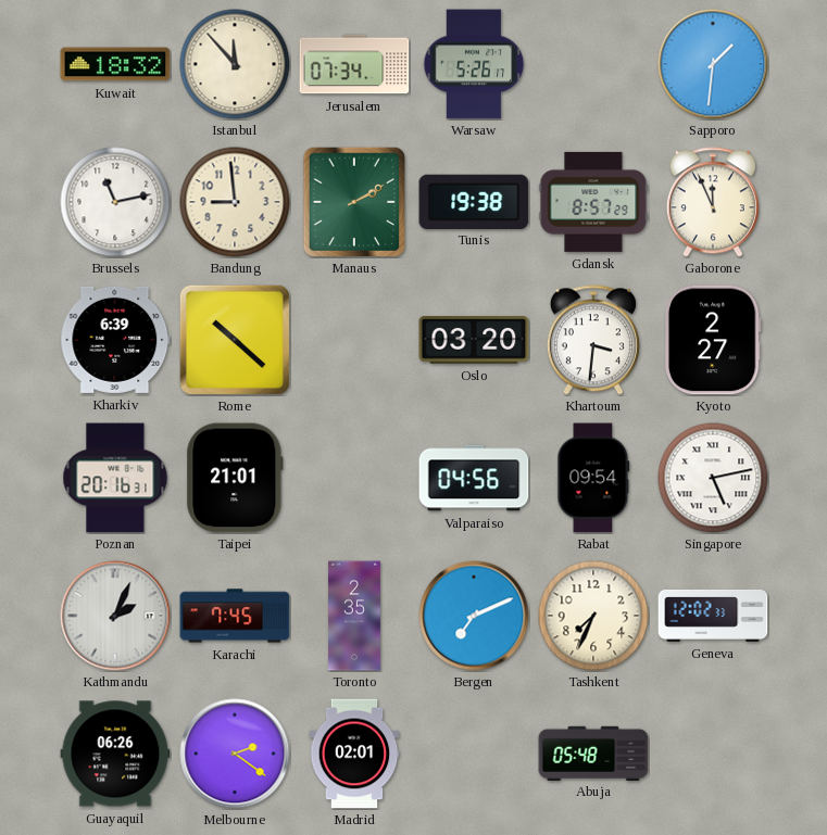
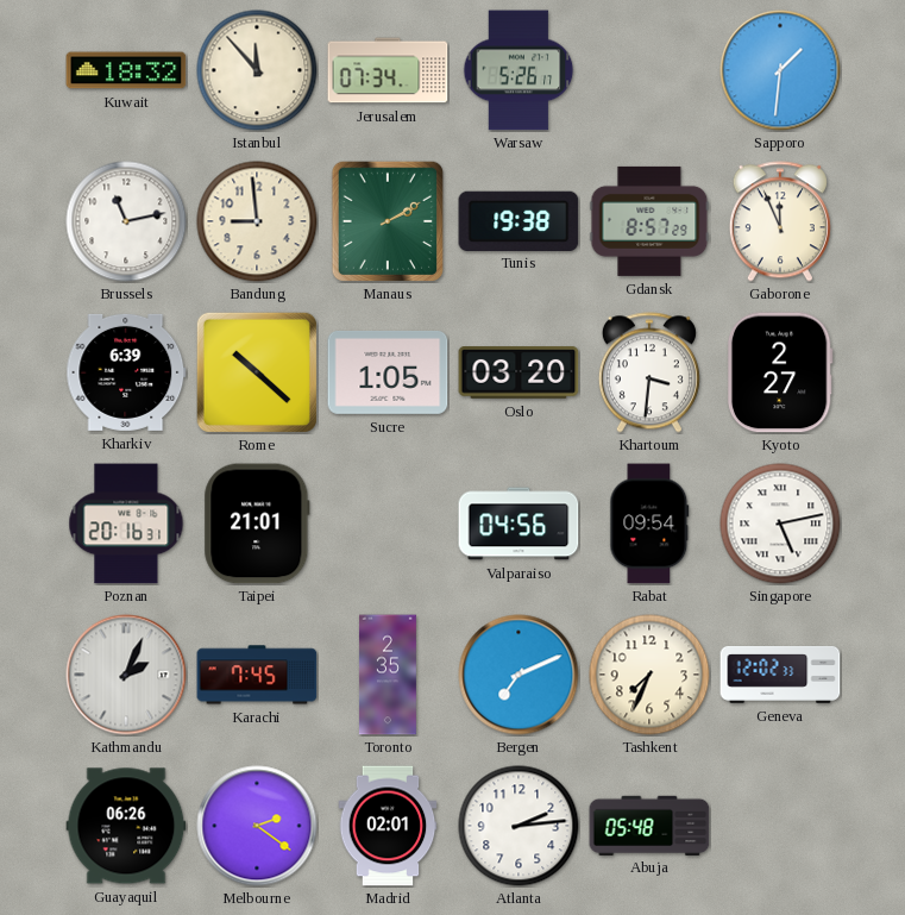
Sucre: none -> 1:05
Atlanta: none -> 2:14
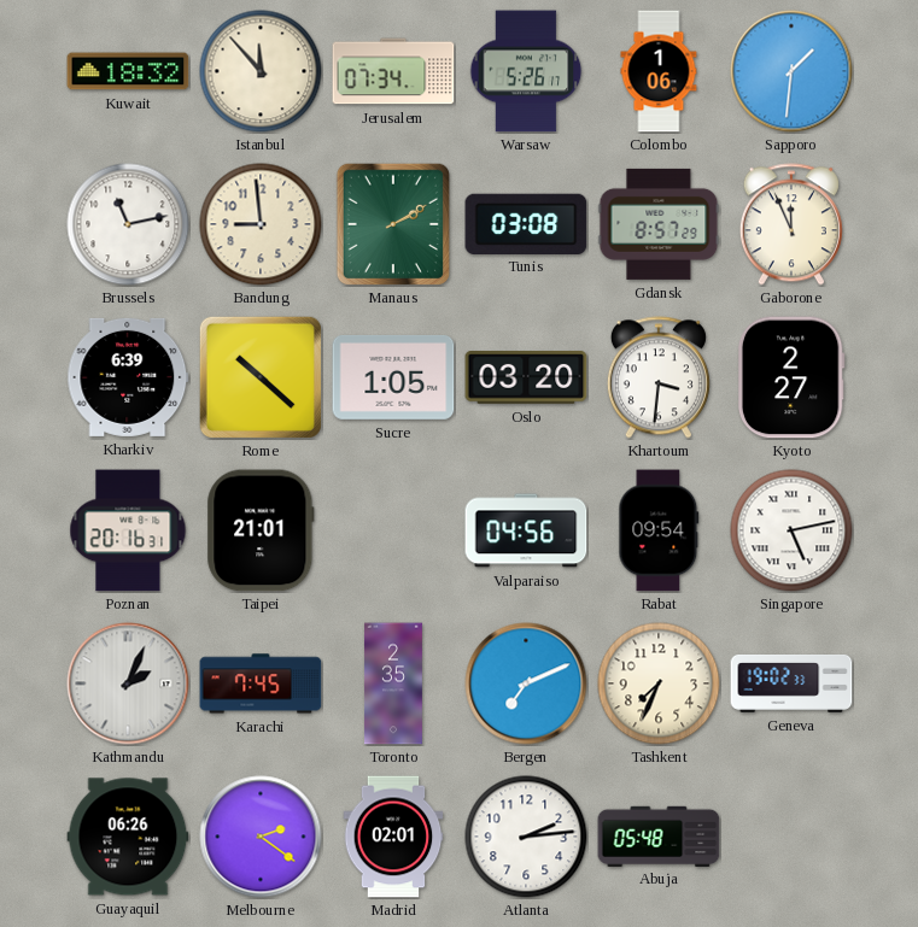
Colombo: none -> 1:06
Tunis: 19:38 -> 03:08
Geneva: 12:02 -> 19:02
